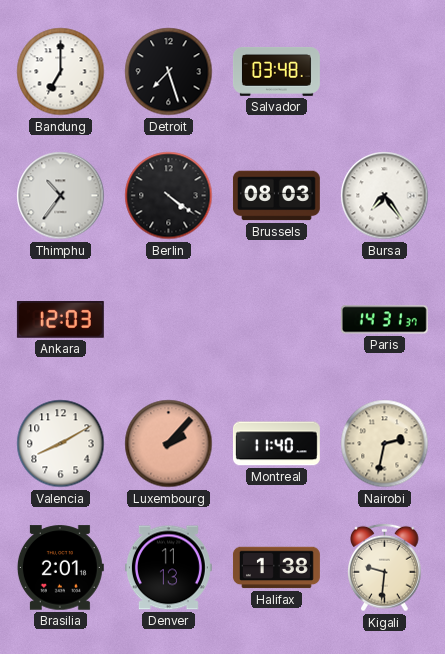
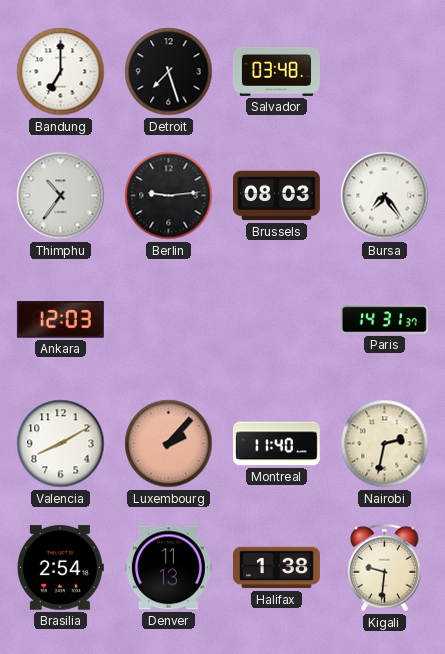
Berlin: 4:21 -> 9:14
Brasilia: 2:01 -> 2:54
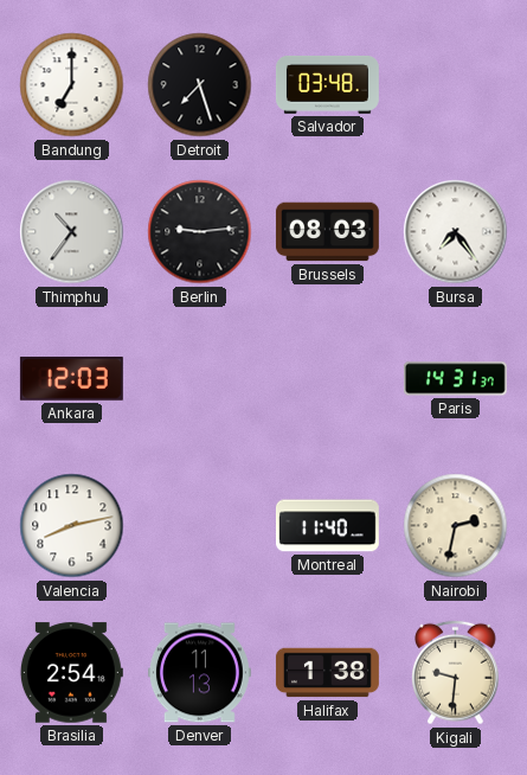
Valencia: 8:10 -> 8:13
Luxembourg: 2:07 -> none
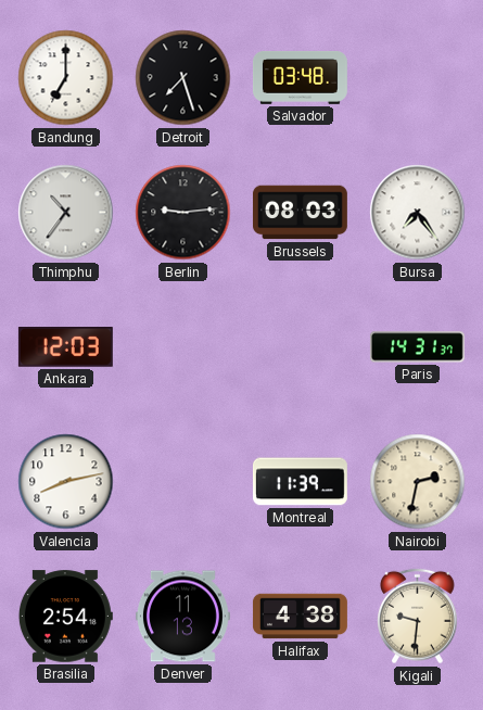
Montreal: 11:40 -> 11:39
Halifax: 1:38 -> 4:38
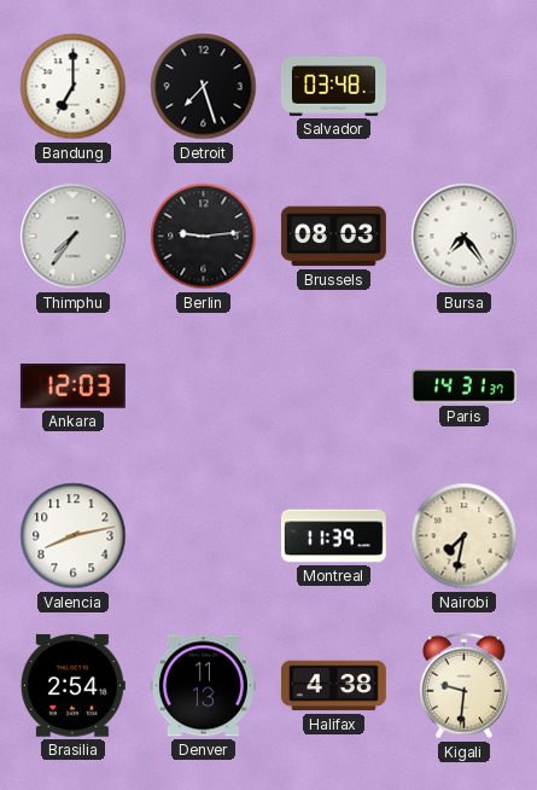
Thimphu: 10:36 -> 7:36
Nairobi: 2:32 -> 7:32
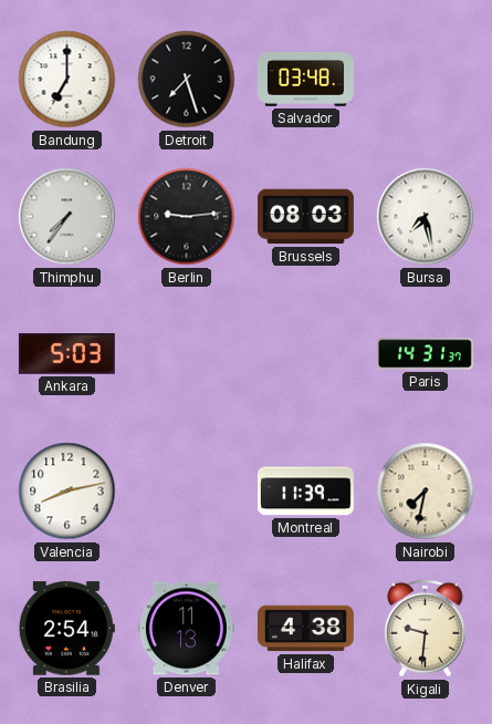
Bursa: 7:24 -> 7:28
Ankara: 12:03 -> 5:03
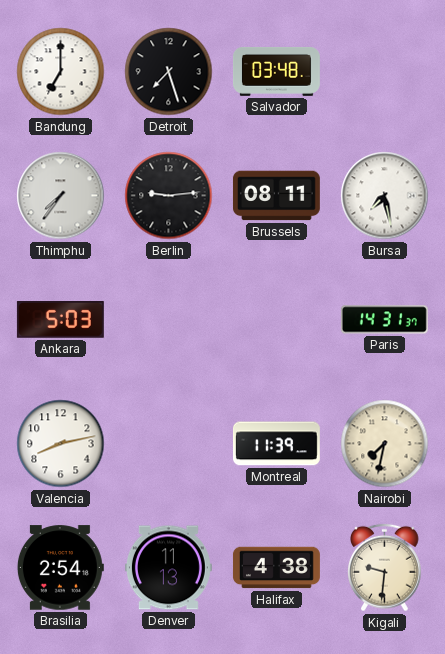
Brussels: 08:03 -> 08:11
